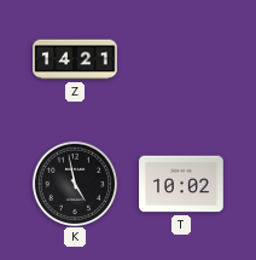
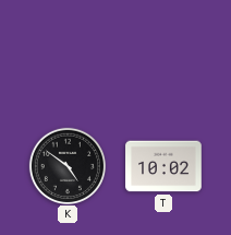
Z: 14:21 -> none
K: 4:58 -> 4:51
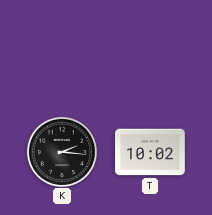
K: 4:51 -> 2:16
